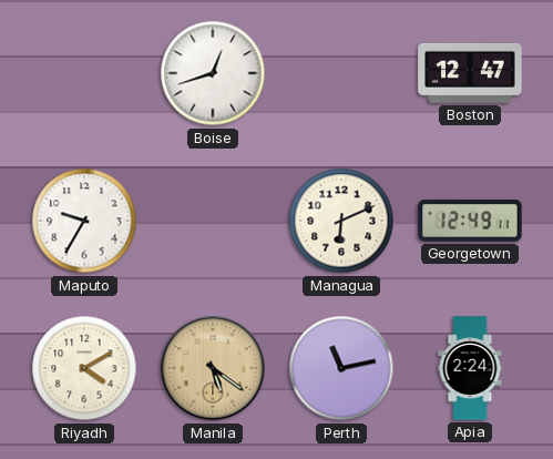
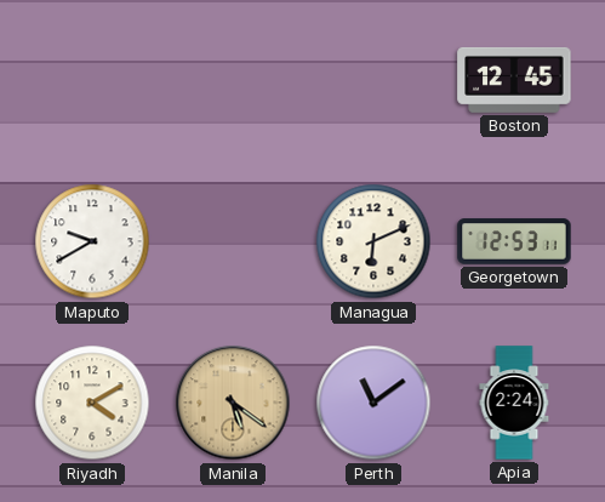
Boise: 12:42 -> none
Boston: 12:47 -> 12:45
Maputo: 9:35 -> 9:40
Georgetown: 12:49 -> 12:53
Perth: 11:13 -> 11:09
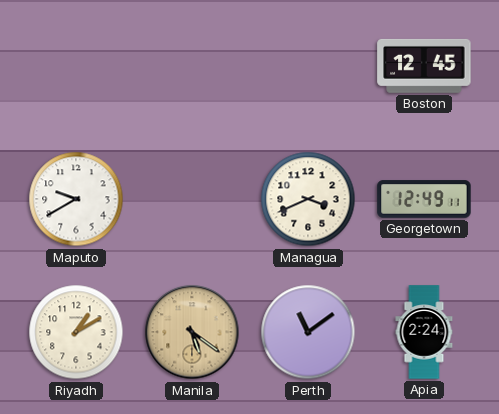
Managua: 6:11 -> 3:41
Georgetown: 12:53 -> 12:49
Riyadh: 4:10 -> 1:10
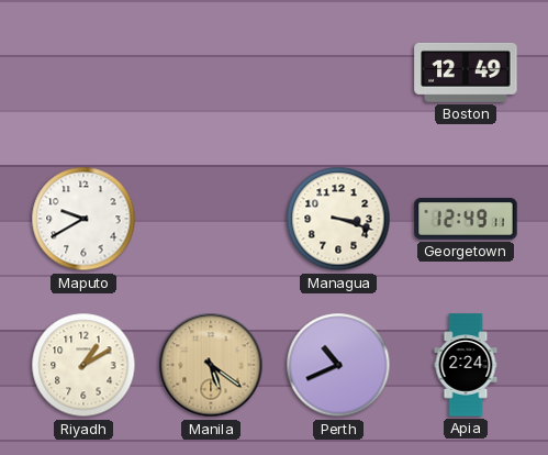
Boston: 12:45 -> 12:49
Managua: 3:41 -> 3:18
Perth: 11:09 -> 10:41
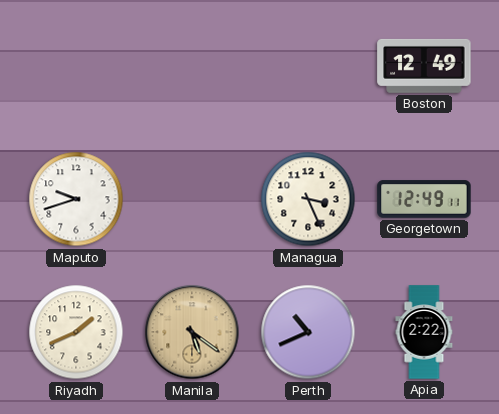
Maputo: 9:40 -> 9:42
Managua: 3:18 -> 3:26
Riyadh: 1:10 -> 1:41
Apia: 2:24 -> 2:22
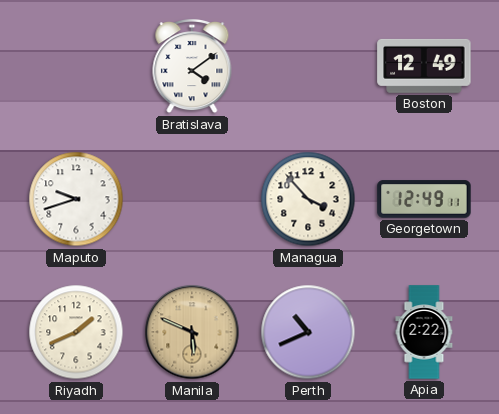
Bratislava: none -> 4:09
Managua: 3:26 -> 3:53
Manila: 5:21 -> 5:49
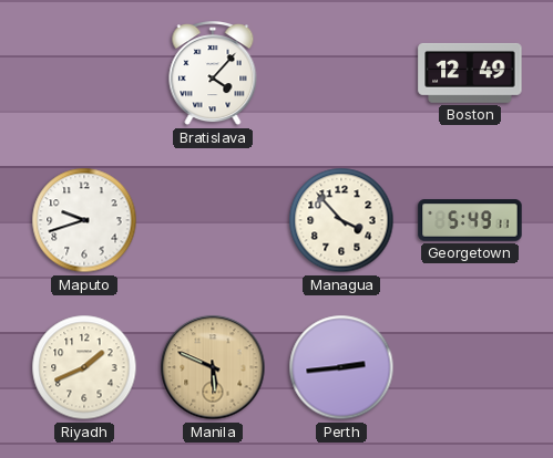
Bratislava: 4:09 -> 4:07
Georgetown: 12:49 -> 5:49
Perth: 10:41 -> 2:44
Apia: 2:22 -> none
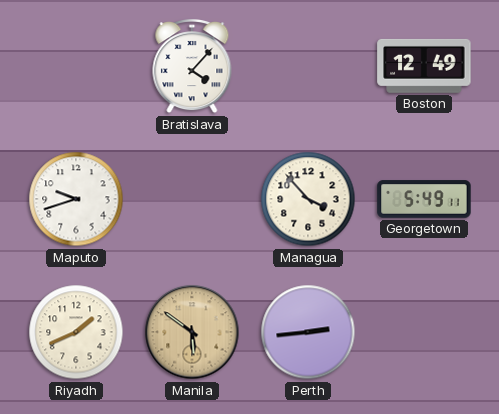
Manila: 5:49 -> 5:51
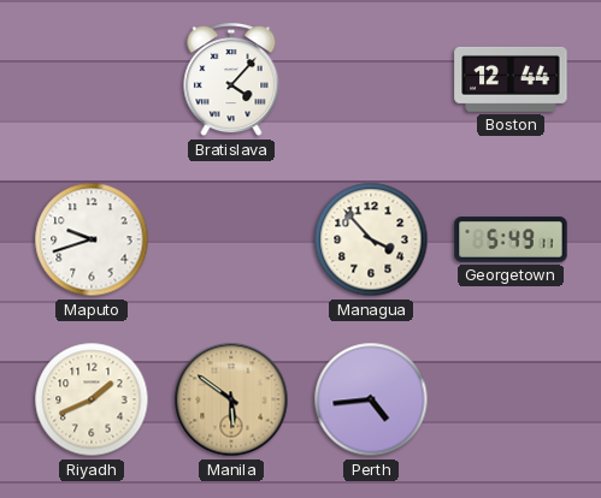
Boston: 12:49 -> 12:44
Perth: 2:44 -> 4:44
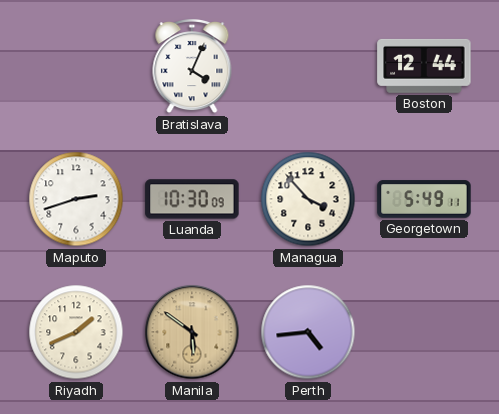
Bratislava: 4:07 -> 4:04
Maputo: 9:42 -> 2:42
Luanda: none -> 10:30
